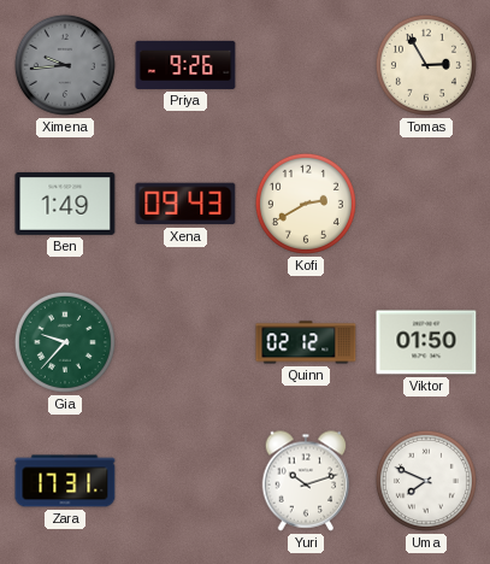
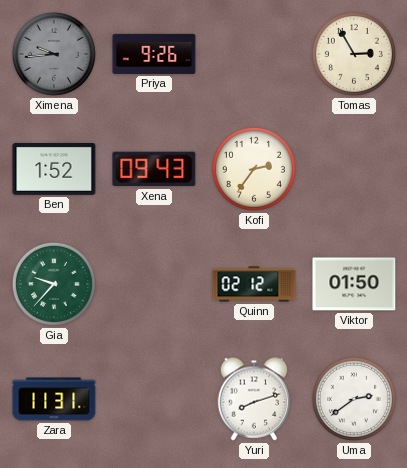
Ben: 1:49 -> 1:52
Kofi: 2:40 -> 2:36
Zara: 17:31 -> 11:31
Yuri: 10:12 -> 8:12
Uma: 7:49 -> 2:39
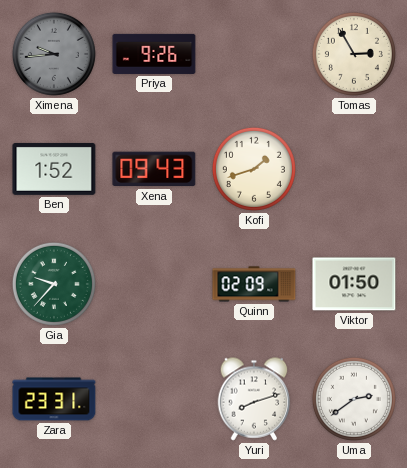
Kofi: 2:36 -> 1:42
Quinn: 02:12 -> 02:09
Zara: 11:31 -> 23:31
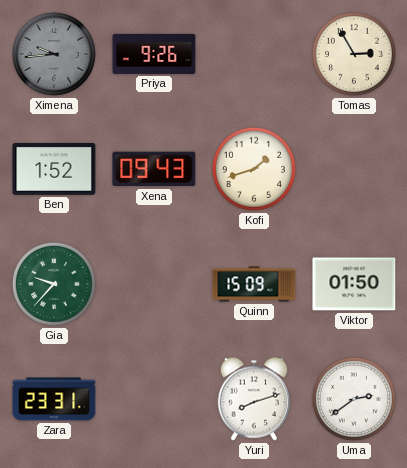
Quinn: 02:09 -> 15:09
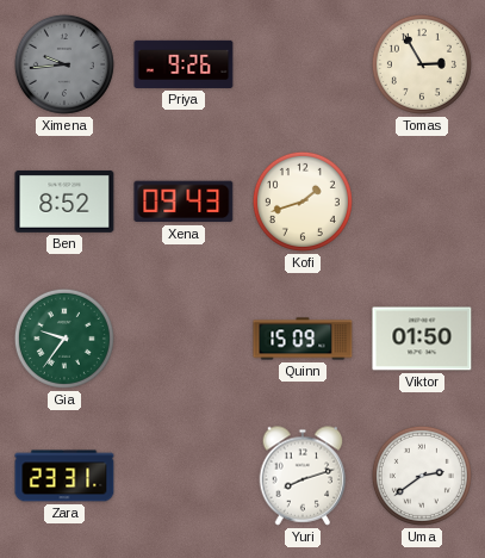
Ben: 1:52 -> 8:52
Gia: 9:37 -> 9:36
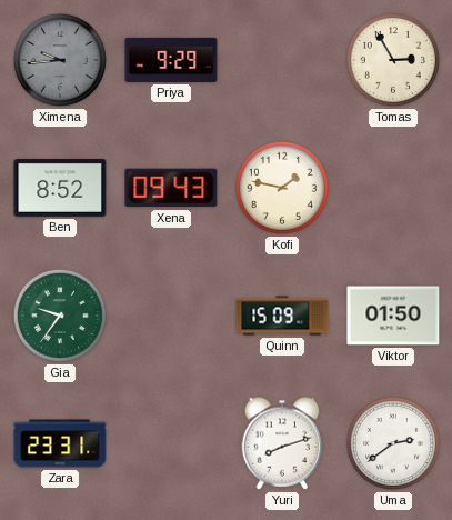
Priya: 9:26 -> 9:29
Kofi: 1:42 -> 1:47
